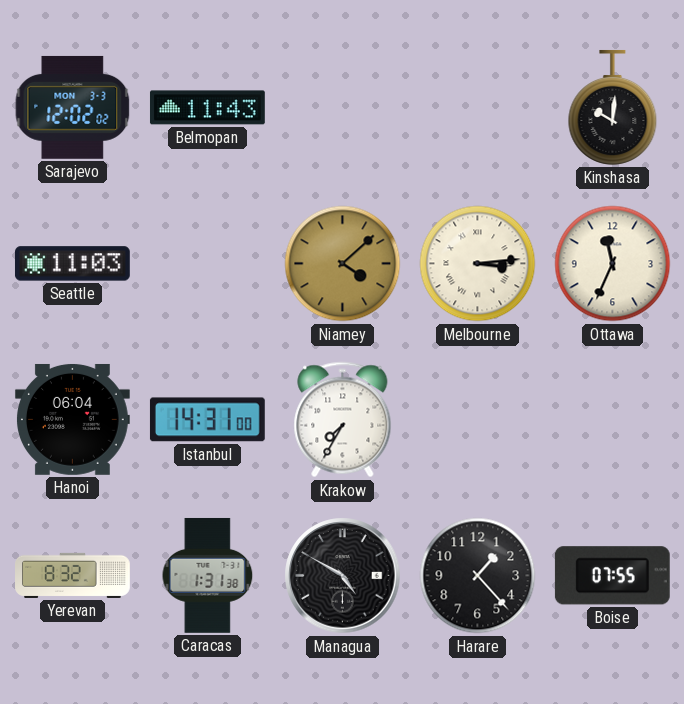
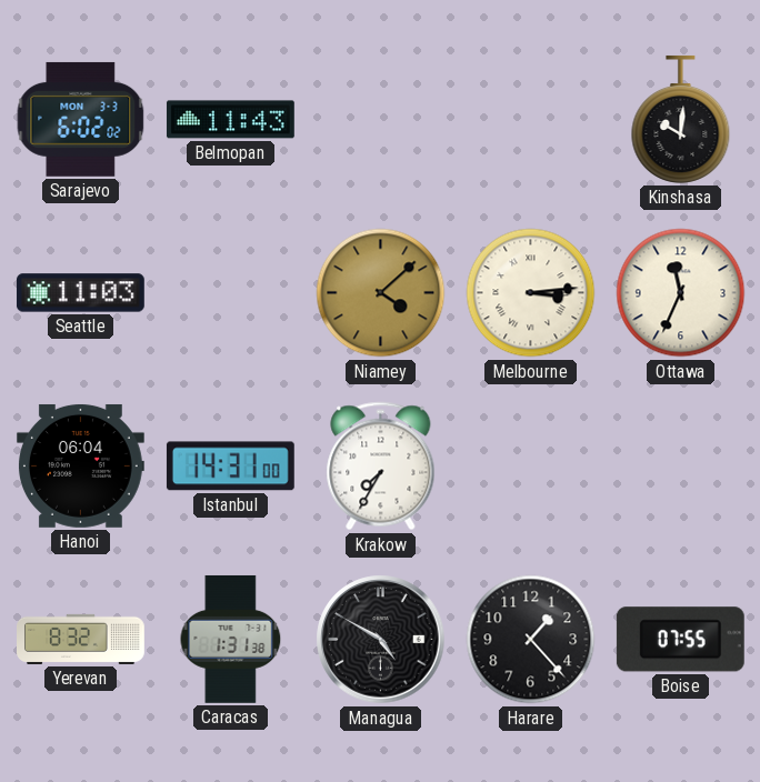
Sarajevo: 12:02 -> 6:02
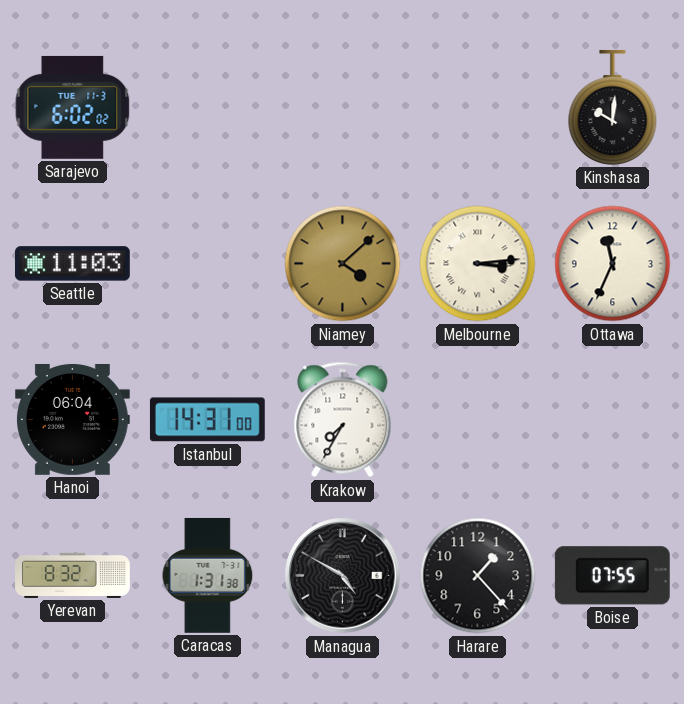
Sarajevo date: MON 3-3 -> TUE 11-3
Belmopan: 11:43 -> none
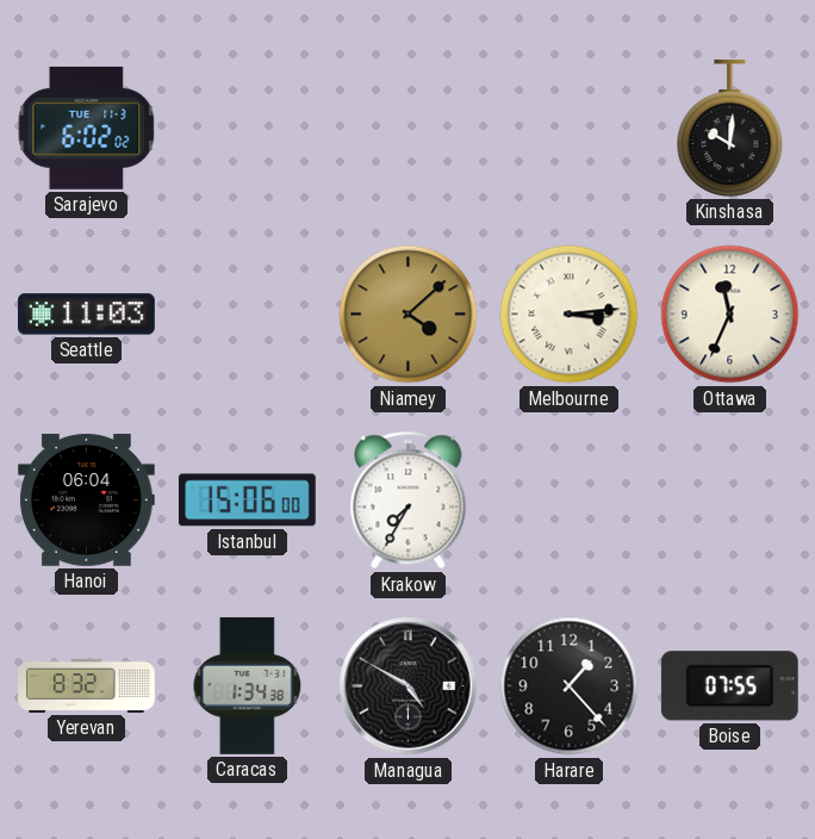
Istanbul: 14:31 -> 15:06
Caracas: 1:31 -> 1:34
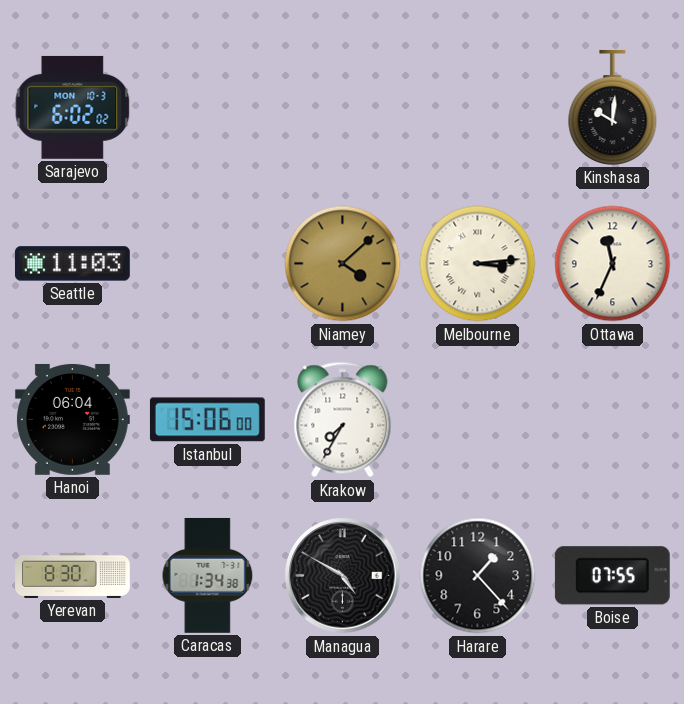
Sarajevo date: TUE 11-3 -> MON 10-3
Yerevan: 8:32 -> 8:30
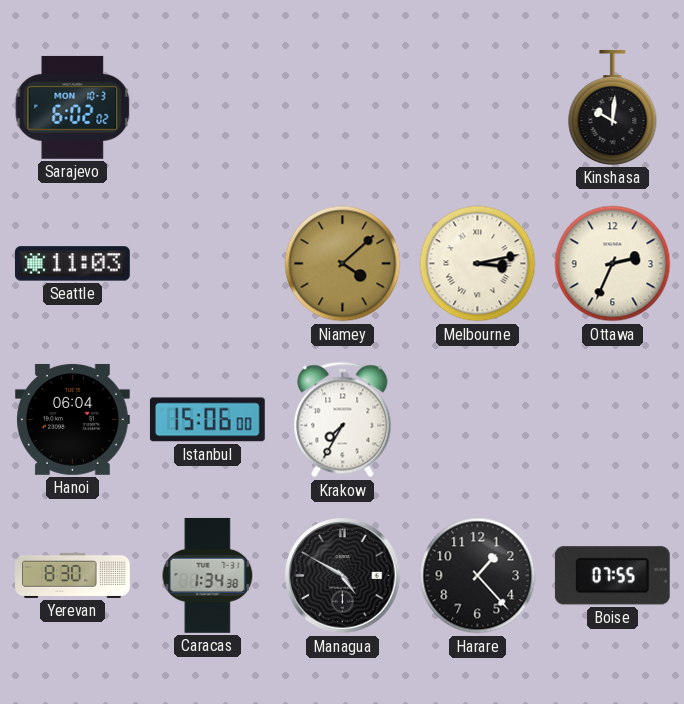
Melbourne: 3:14 -> 3:13
Ottawa: 11:34 -> 2:34
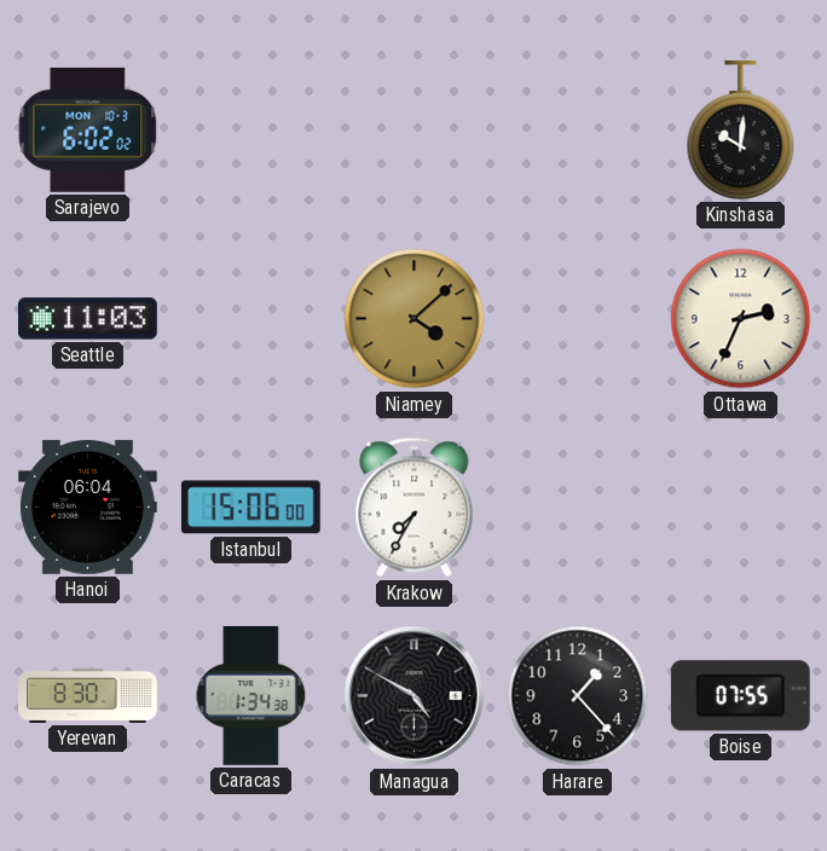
Melbourne: 3:13 -> none
